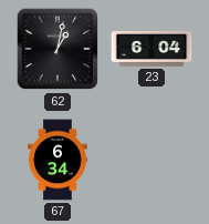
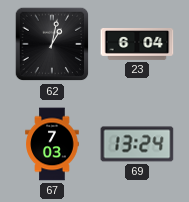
67: 6:34 -> 7:03
69: none -> 13:24
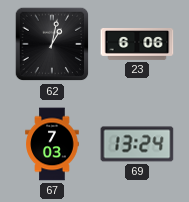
23: 6:04 -> 6:06
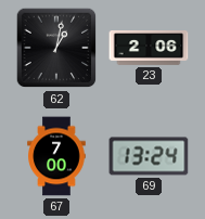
23: 6:06 -> 2:06
67: 7:03 -> 7:00
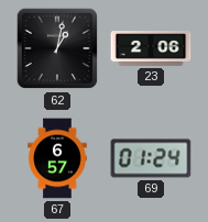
67: 7:00 -> 6:57
69: 13:24 -> 01:24
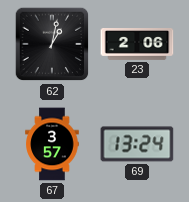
67: 6:57 -> 3:57
69: 01:24 -> 13:24
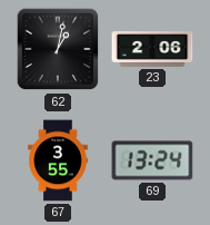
67: 3:57 -> 3:55
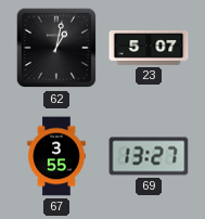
23: 2:06 -> 5:07
69: 13:24 -> 13:27
